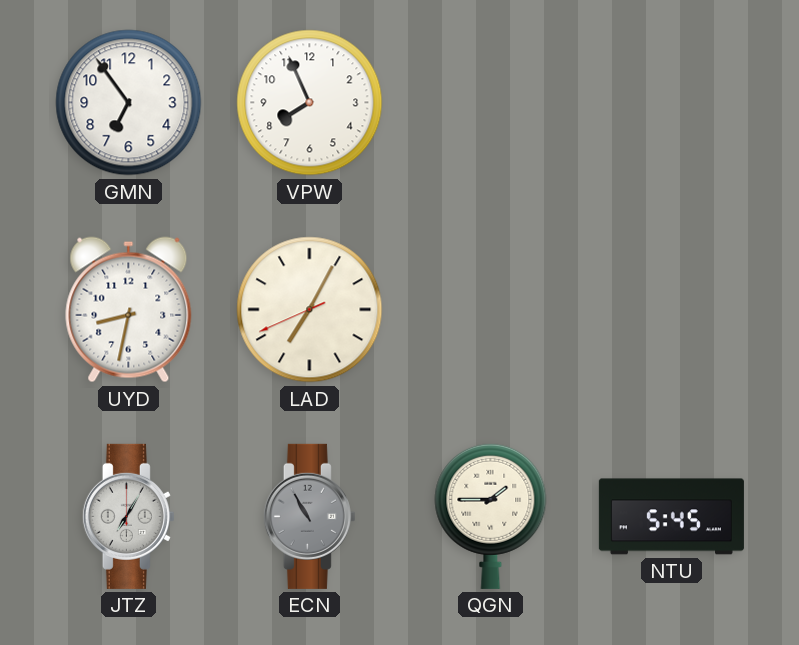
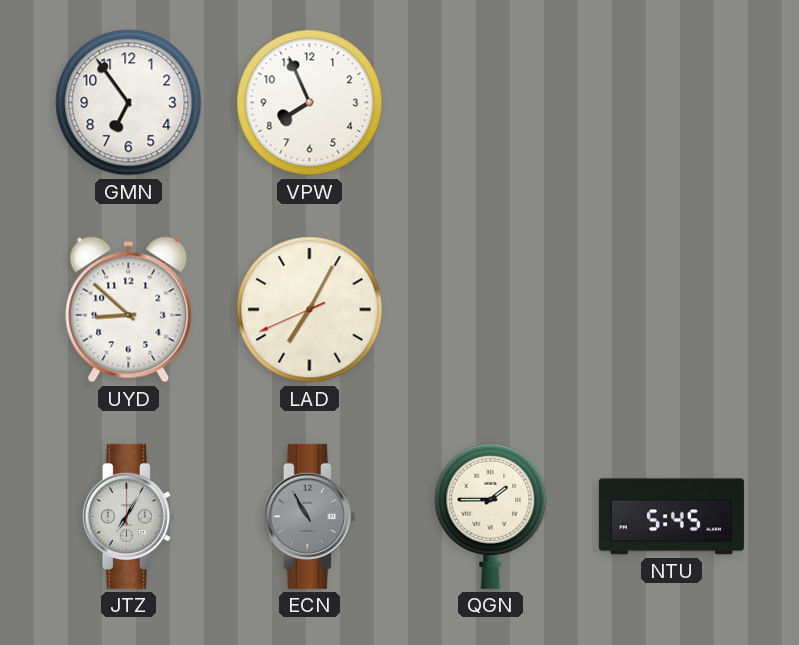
UYD: 8:32 -> 8:52
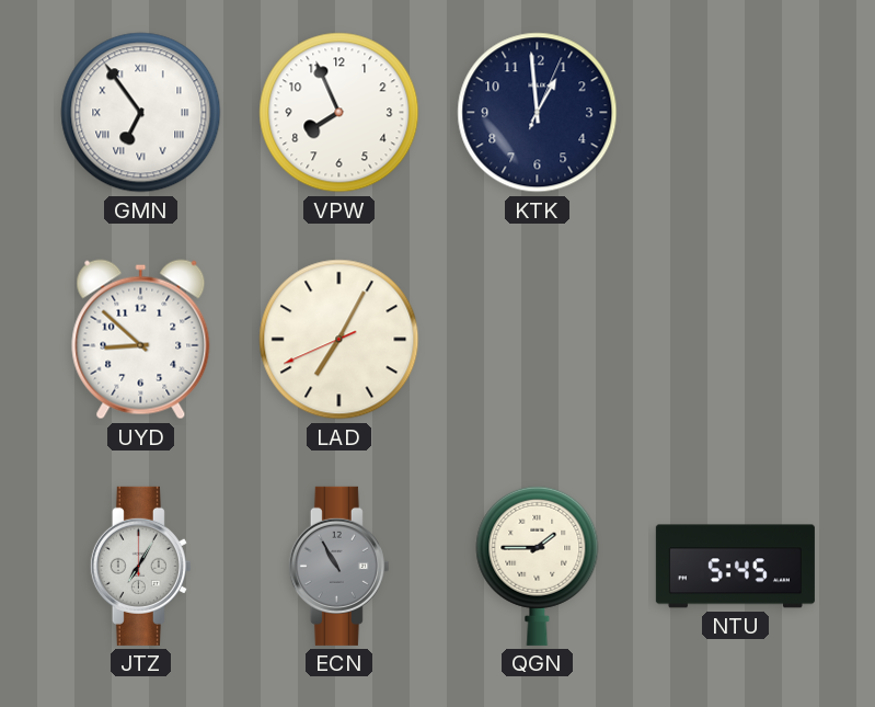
GMN numerals: Arabic -> Roman
KTK: none -> 12:59
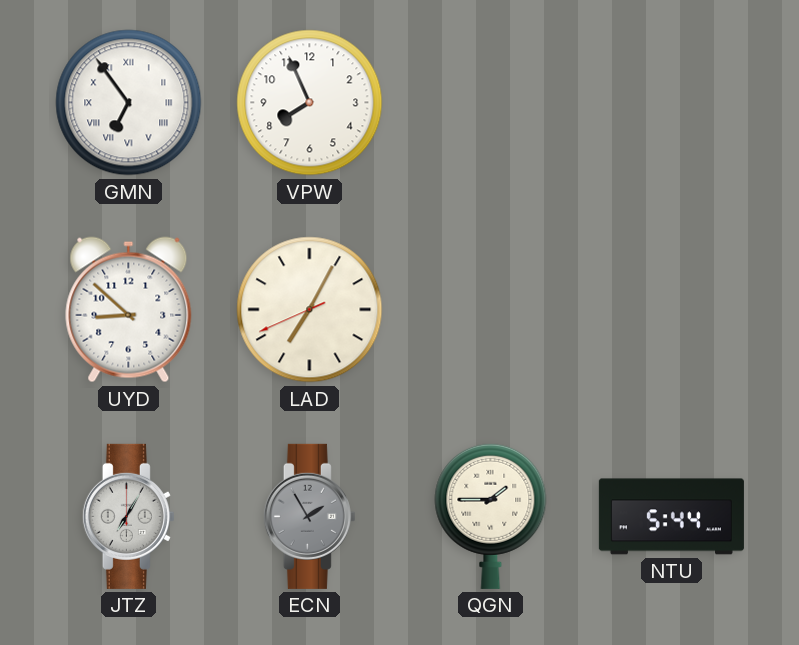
KTK: 12:59 -> none
ECN: 10:55 -> 1:55
NTU: 5:45 -> 5:44
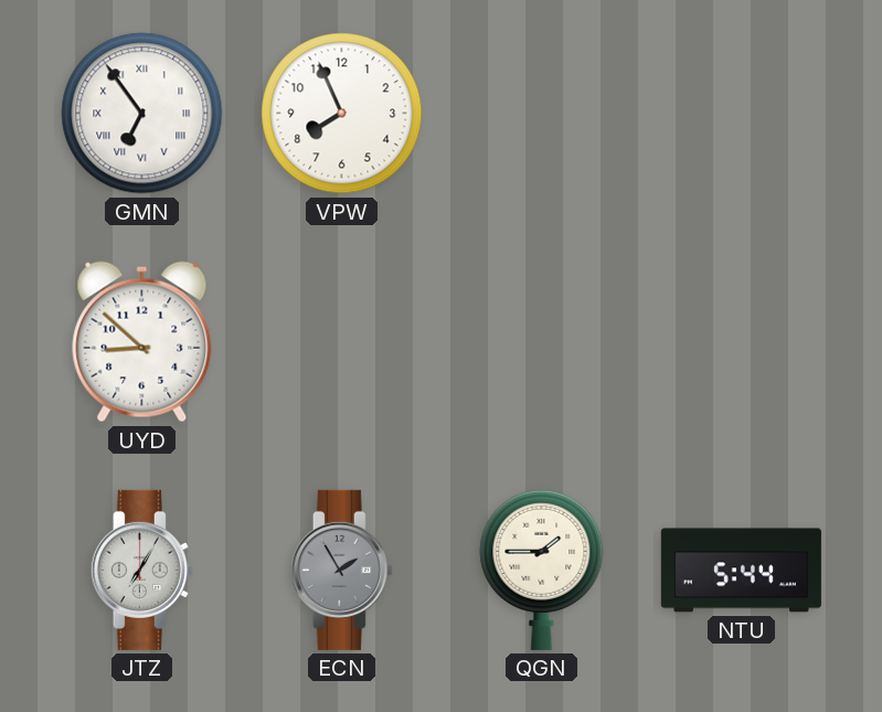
LAD: 7:04 -> none
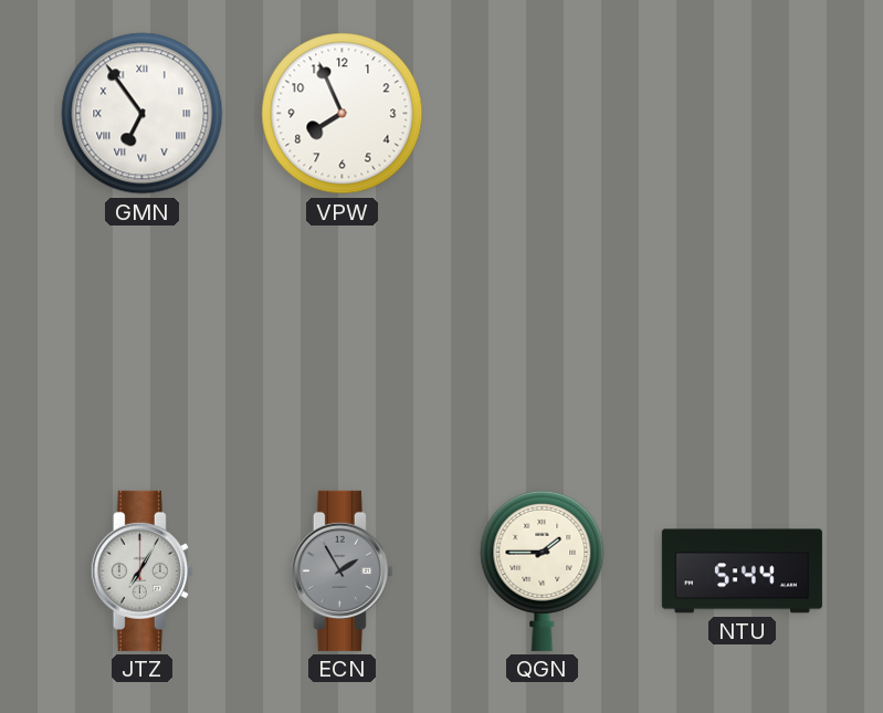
UYD: 8:52 -> none
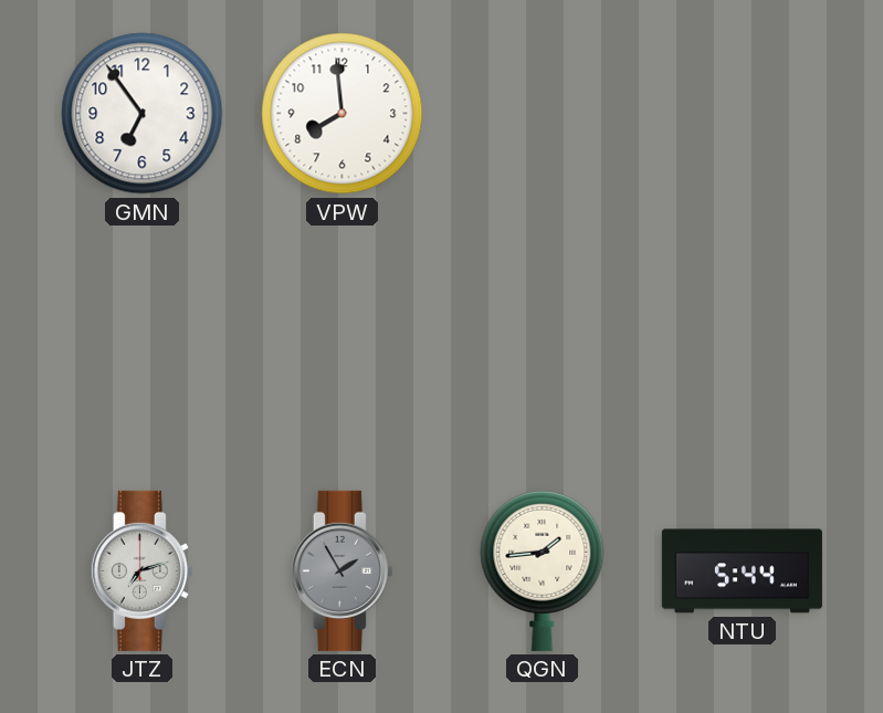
GMN numerals: Roman -> Arabic
VPW: 7:56 -> 7:59
JTZ: 7:05 -> 7:12
QGN: 1:45 -> 1:44
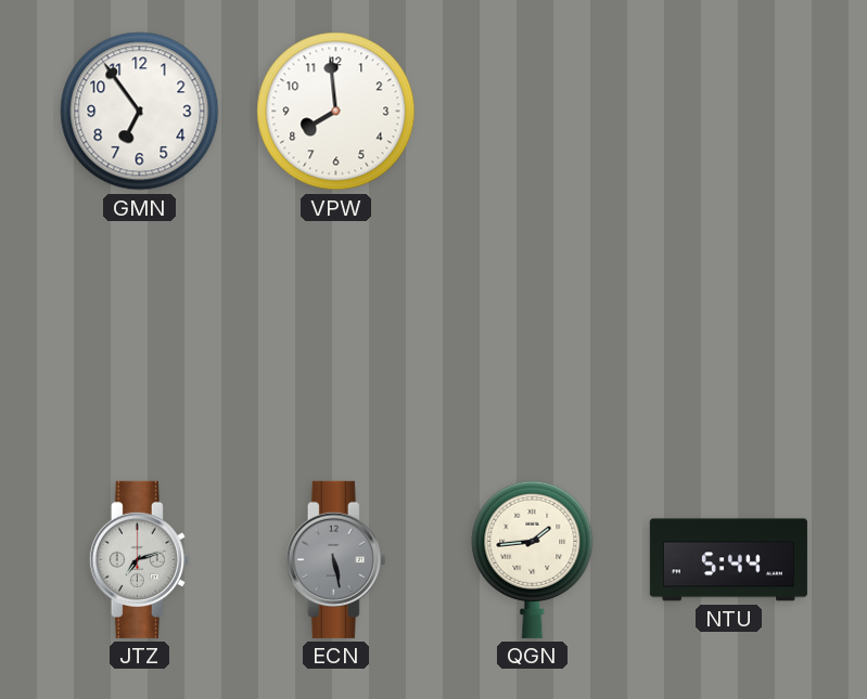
ECN: 1:55 -> 5:28
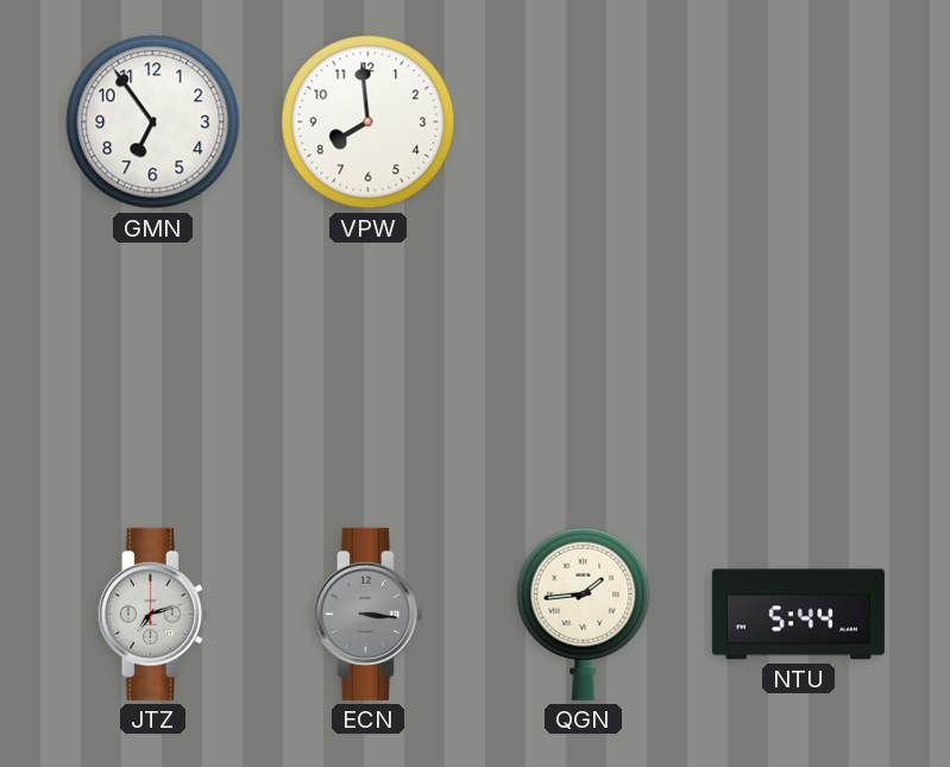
ECN: 5:28 -> 3:16
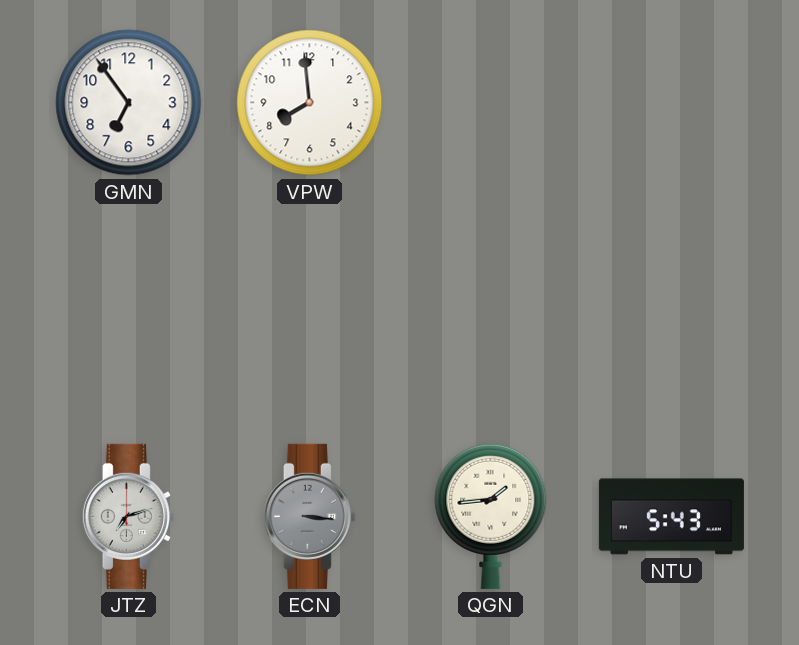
NTU: 5:44 -> 5:43
